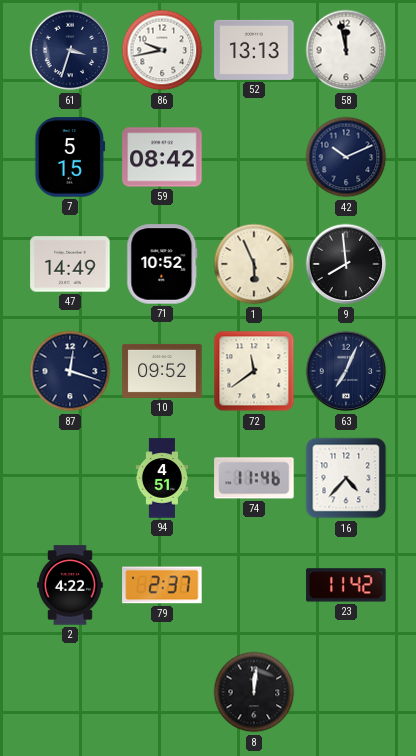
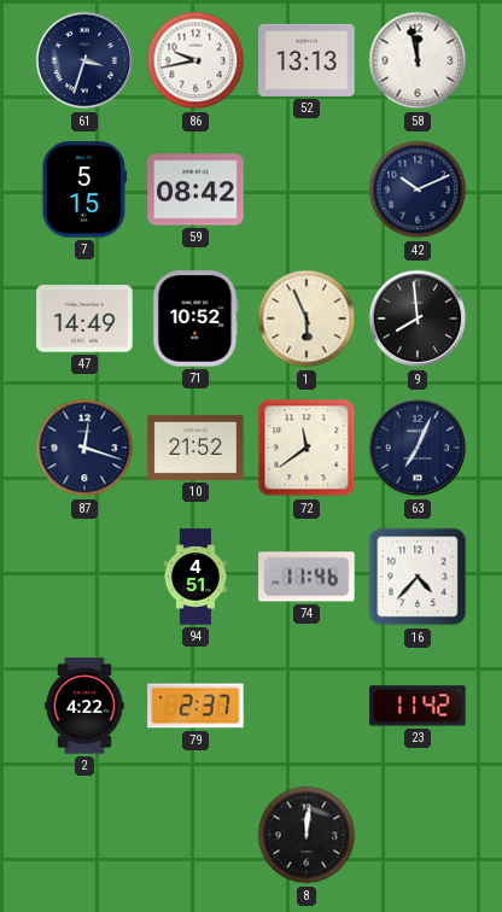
10: 09:52 -> 21:52
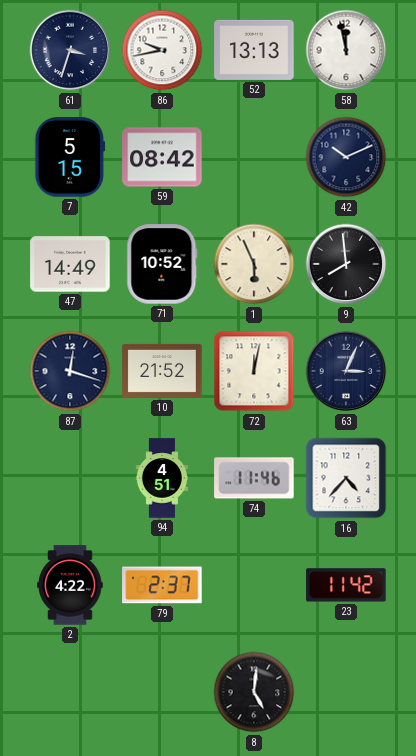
72: 11:39 -> 12:02
63: 7:04 -> 3:04
8: 12:01 -> 5:01
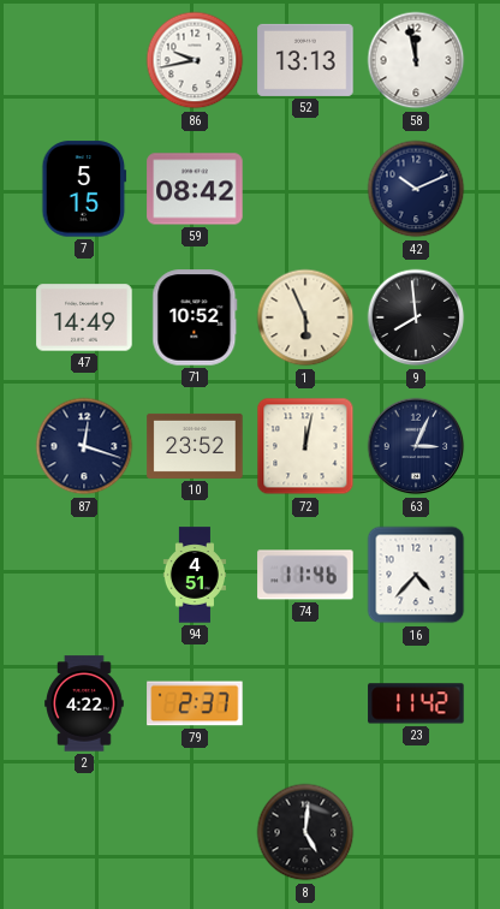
61: 3:33 -> none
10: 21:52 -> 23:52
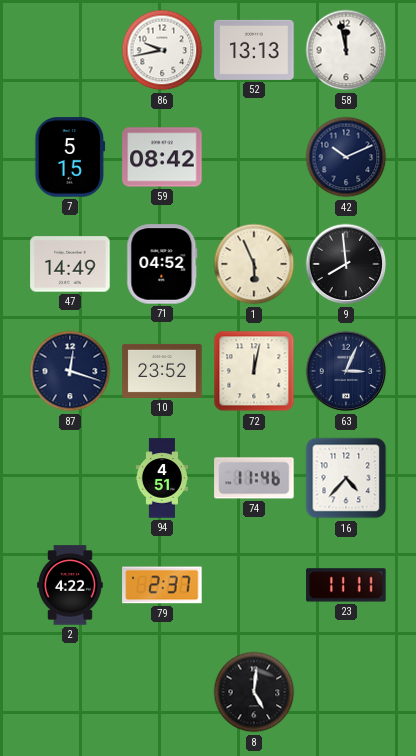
71: 10:52 -> 04:52
23: 11:42 -> 11:11
